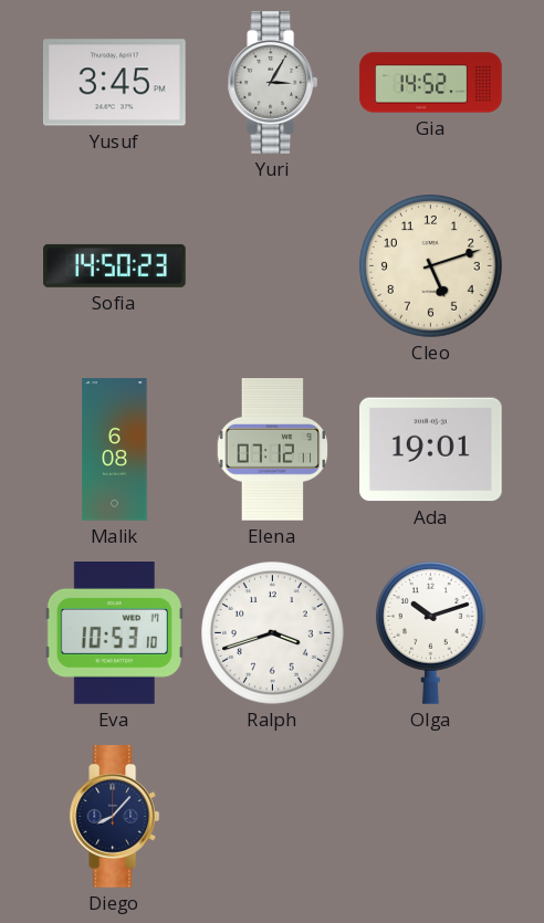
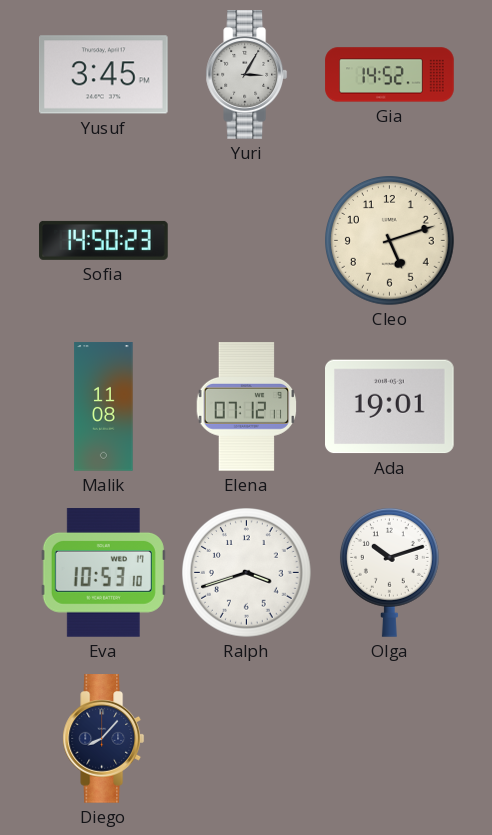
Malik: 6:08 -> 11:08
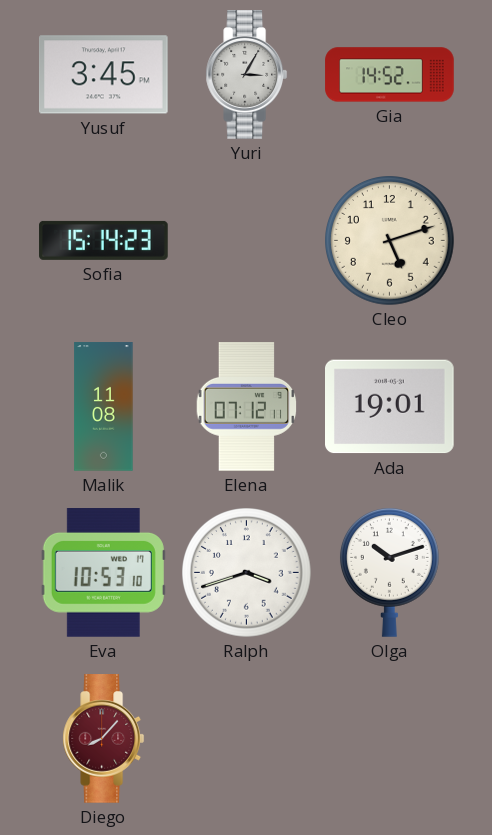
Sofia: 14:50 -> 15:14
Diego dial: navy -> burgundy
